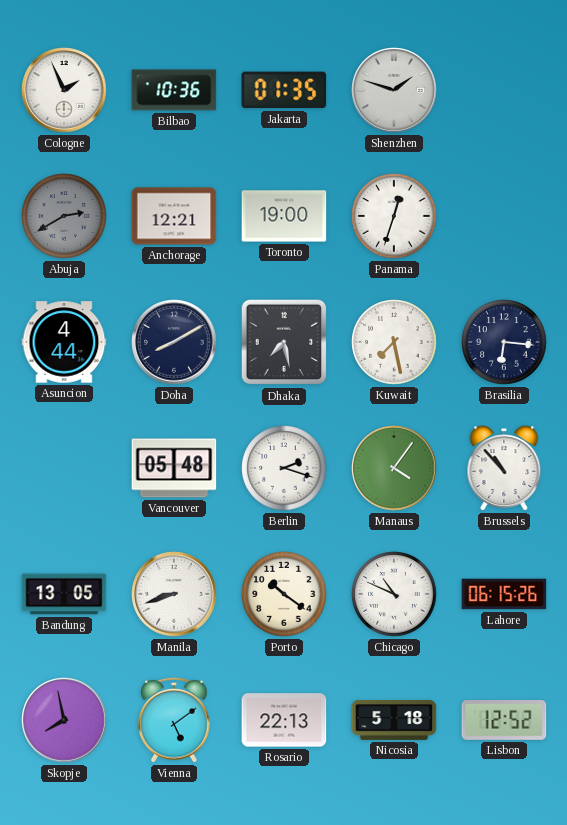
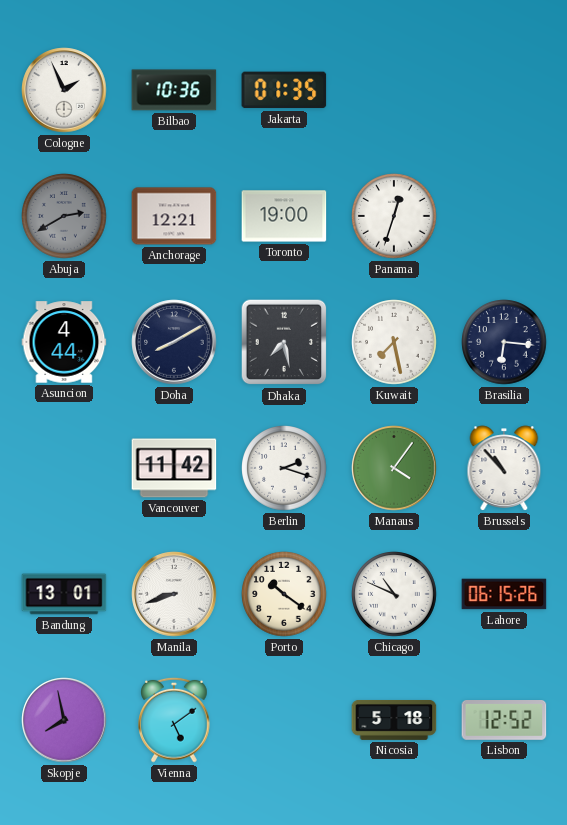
Shenzhen: 1:48 -> none
Vancouver: 05:48 -> 11:42
Bandung: 13:05 -> 13:01
Rosario: 22:13 -> none
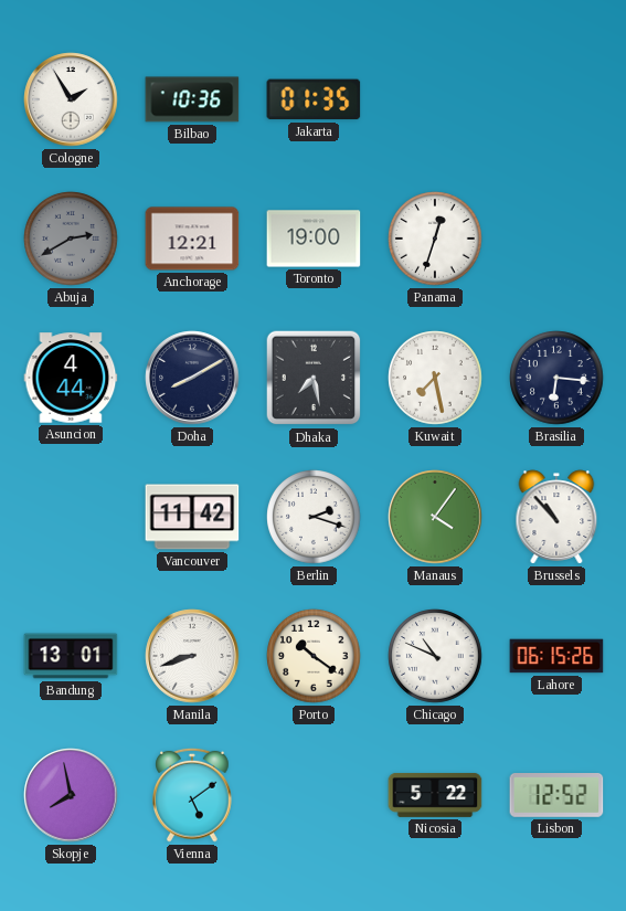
Cologne: 1:56 -> 1:55
Nicosia: 5:18 -> 5:22
